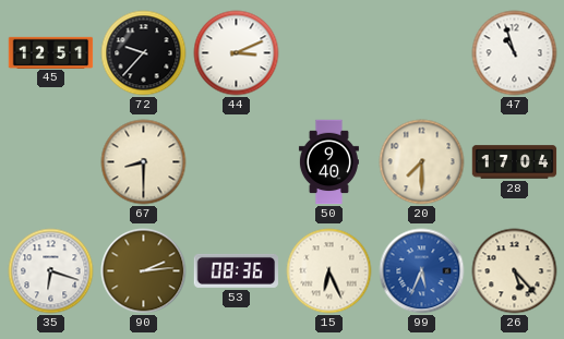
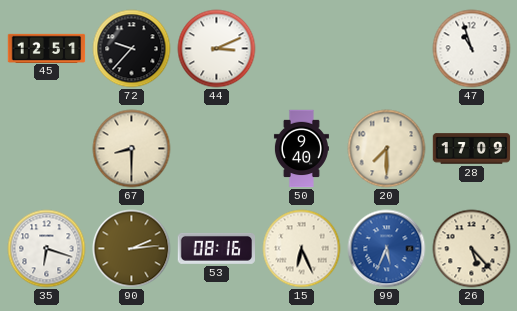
28: 17:04 -> 17:09
53: 08:36 -> 08:16
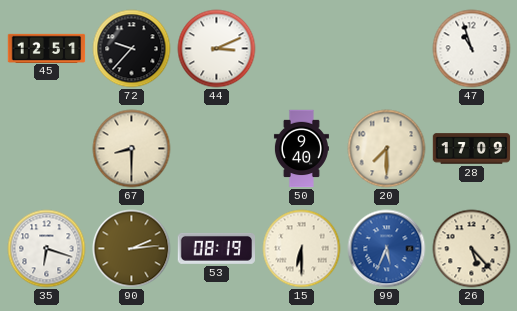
53: 08:16 -> 08:19
15: 6:26 -> 6:30
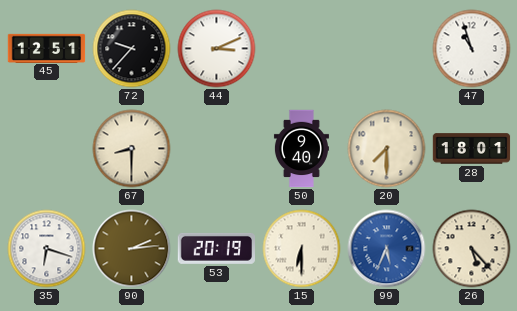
28: 17:09 -> 18:01
53: 08:19 -> 20:19
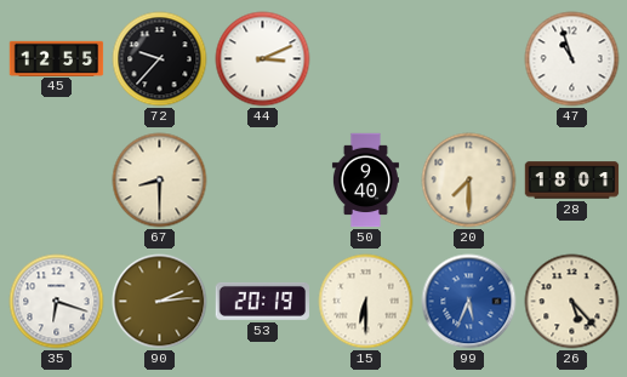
45: 12:51 -> 12:55
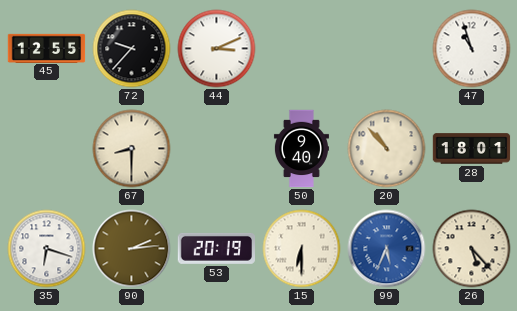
20: 7:30 -> 10:53
